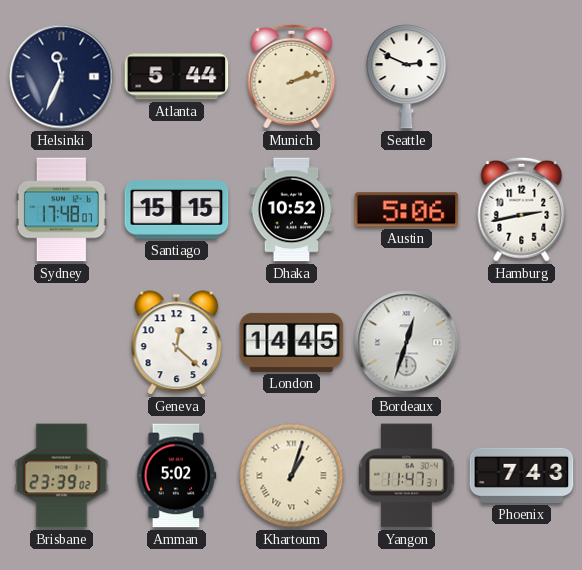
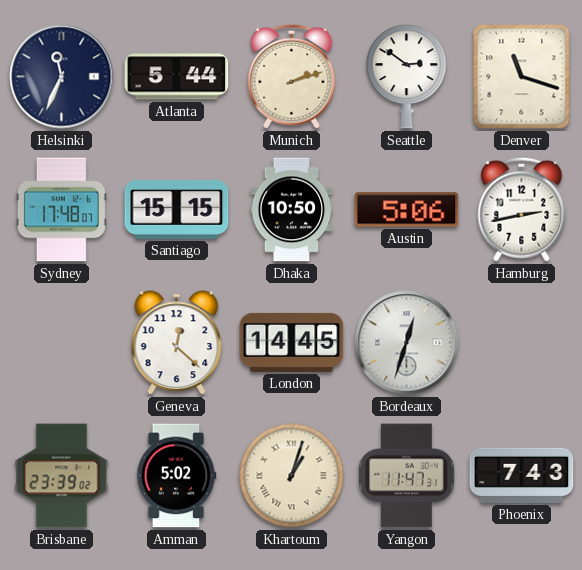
Seattle: 2:49 -> 2:51
Denver: none -> 11:18
Dhaka: 10:52 -> 10:50
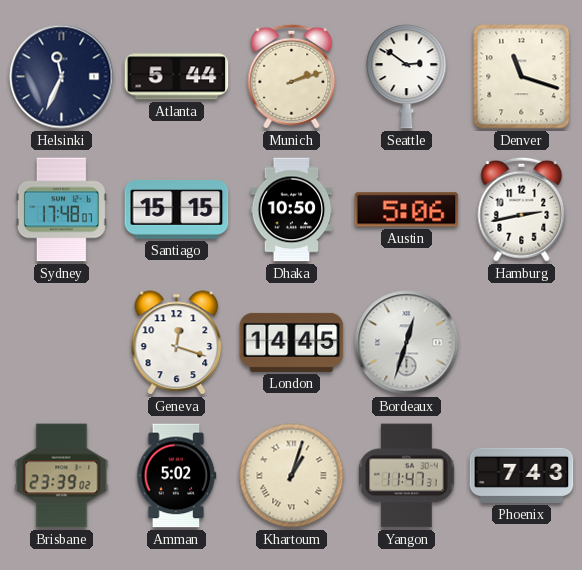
Geneva: 12:22 -> 12:18
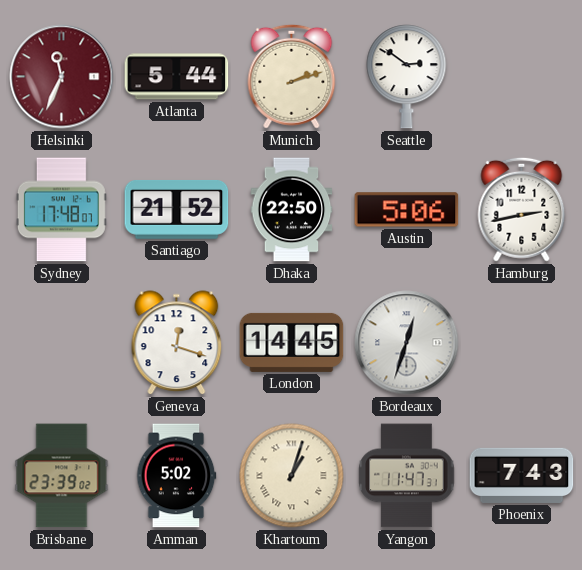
Helsinki dial: navy -> burgundy
Denver: 11:18 -> none
Santiago: 15:15 -> 21:52
Dhaka: 10:50 -> 22:50
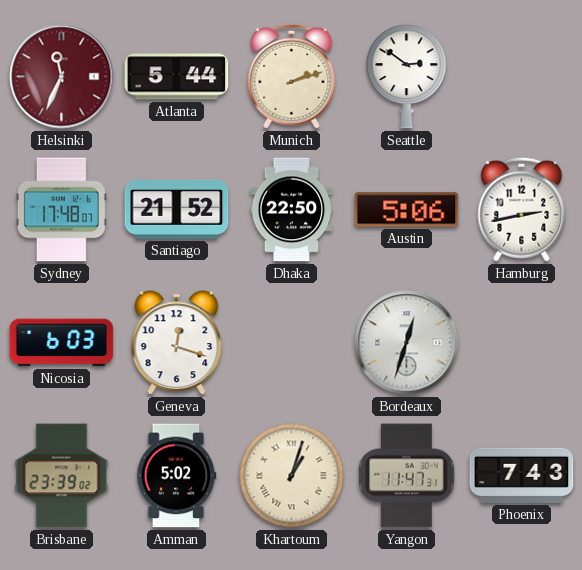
Nicosia: none -> 6:03
London: 14:45 -> none
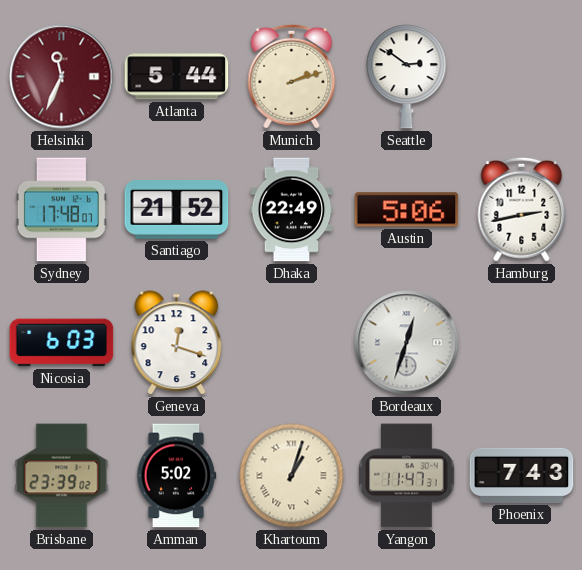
Dhaka: 22:50 -> 22:49
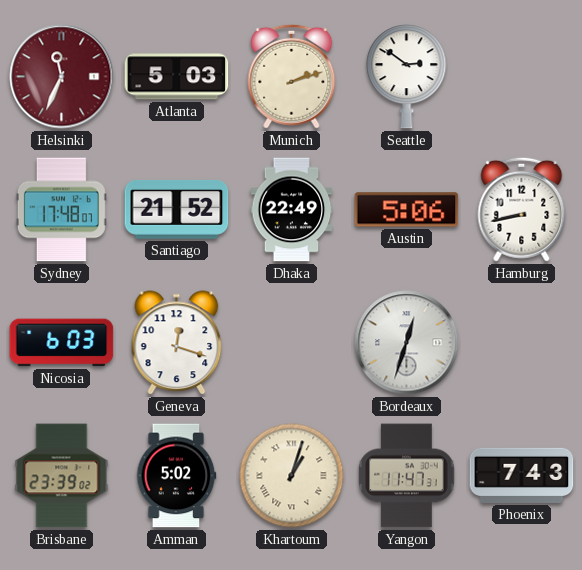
Atlanta: 5:44 -> 5:03
Hamburg: 2:43 -> 8:43
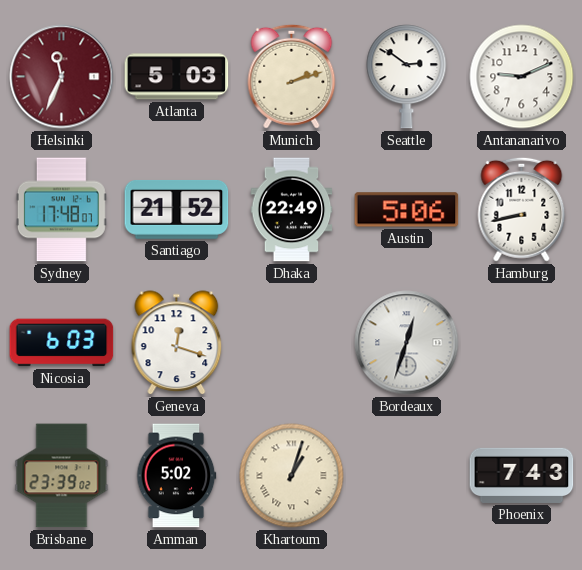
Antananarivo: none -> 9:11
Yangon: 11:47 -> none
